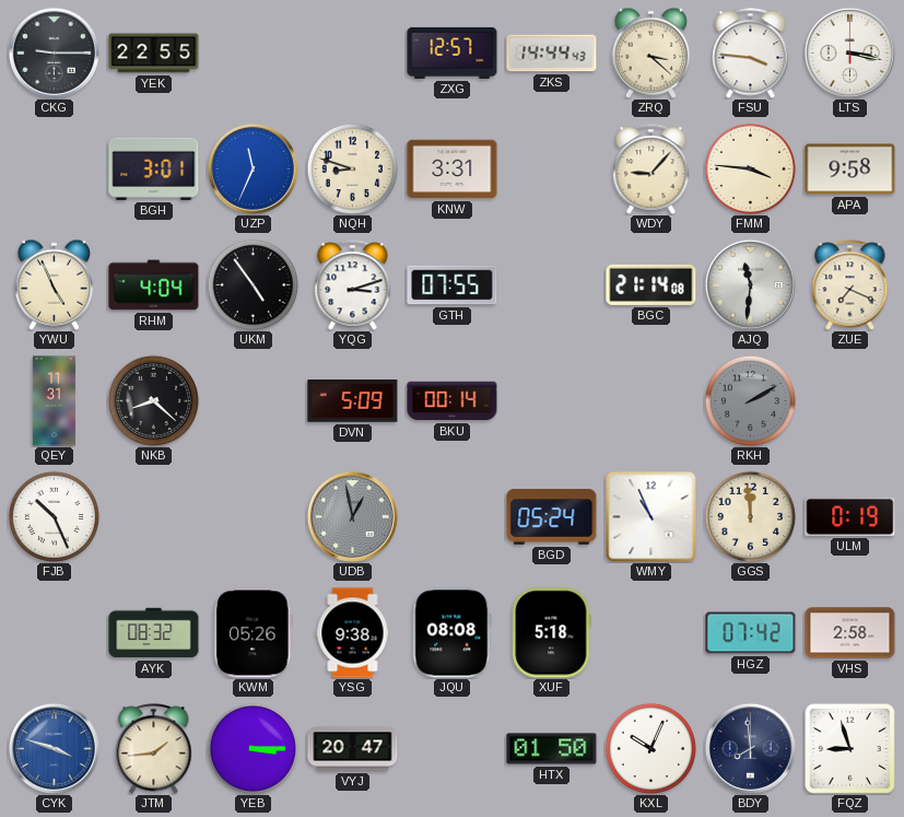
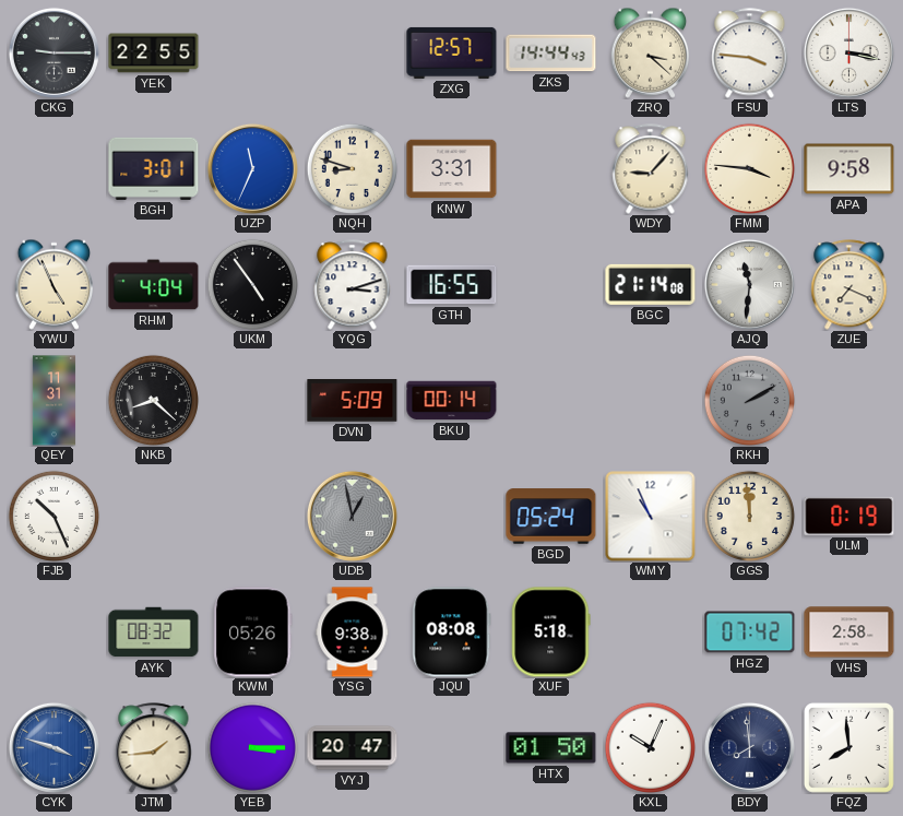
GTH: 07:55 -> 16:55
FQZ: 8:57 -> 7:59
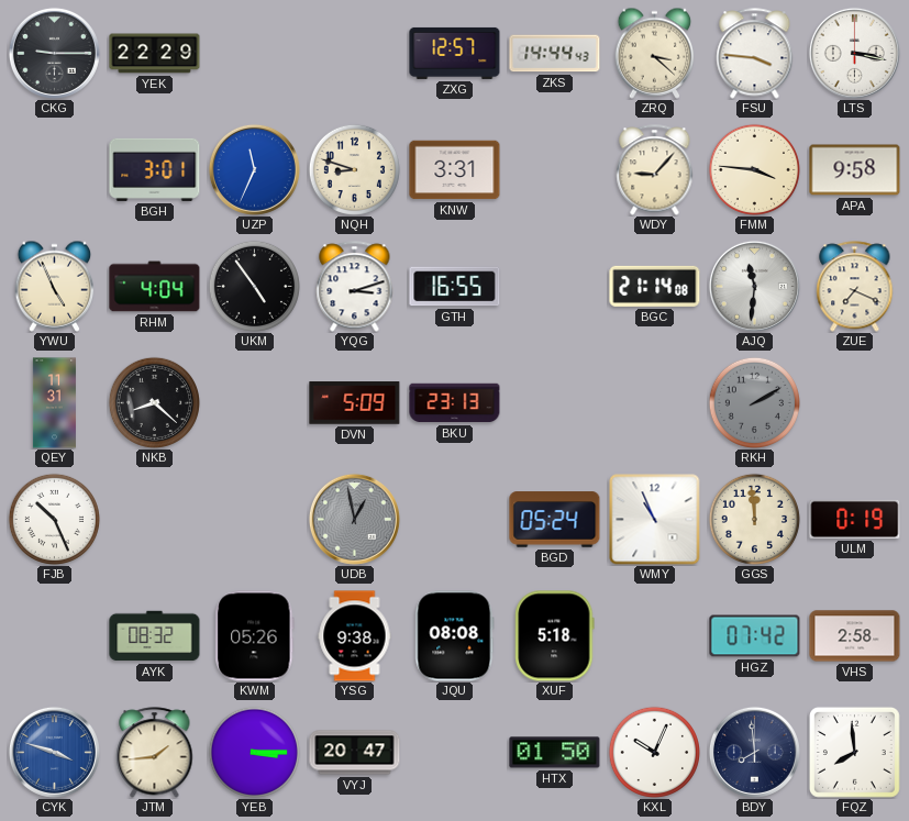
YEK: 22:55 -> 22:29
BKU: 00:14 -> 23:13
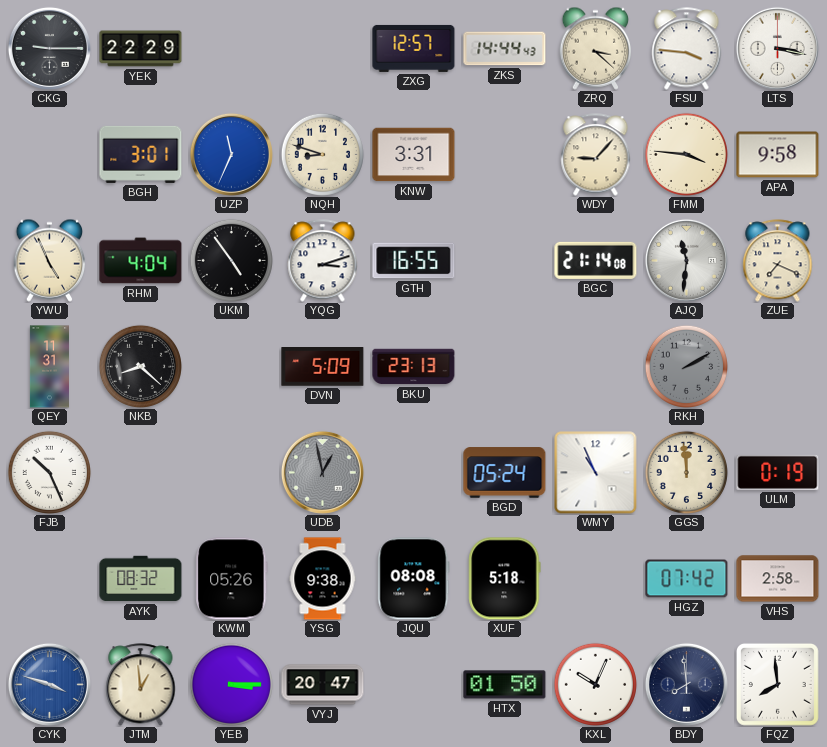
JTM: 1:44 -> 12:59
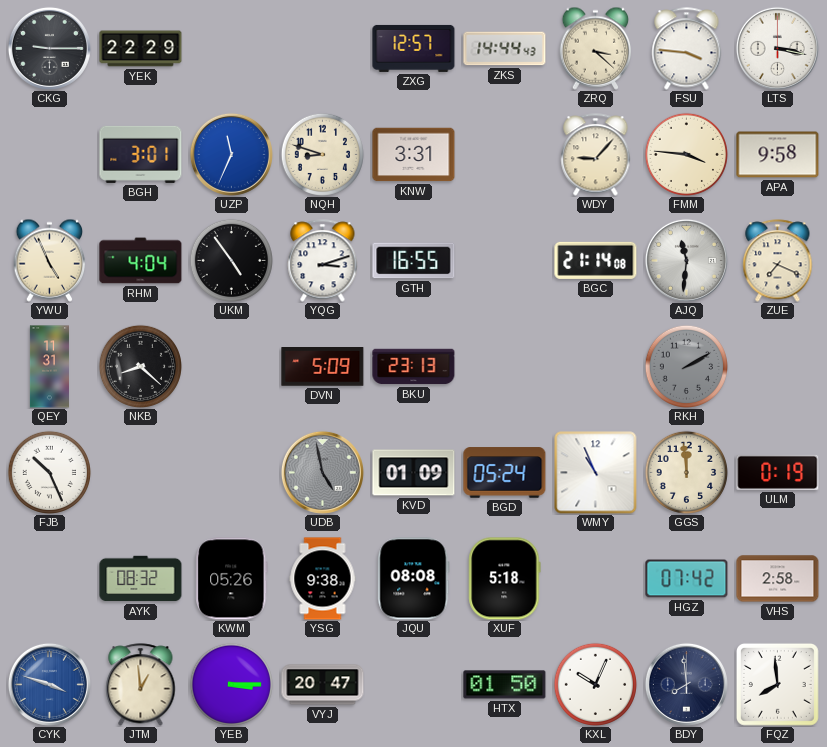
UDB: 12:58 -> 4:58
KVD: none -> 01:09
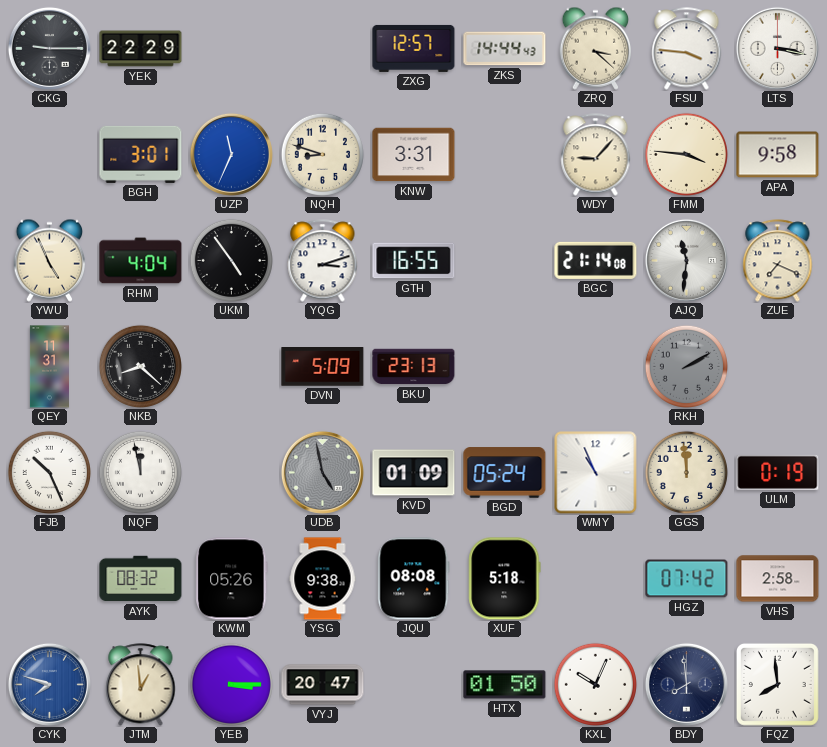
NQF: none -> 11:58
CYK: 3:48 -> 7:48
